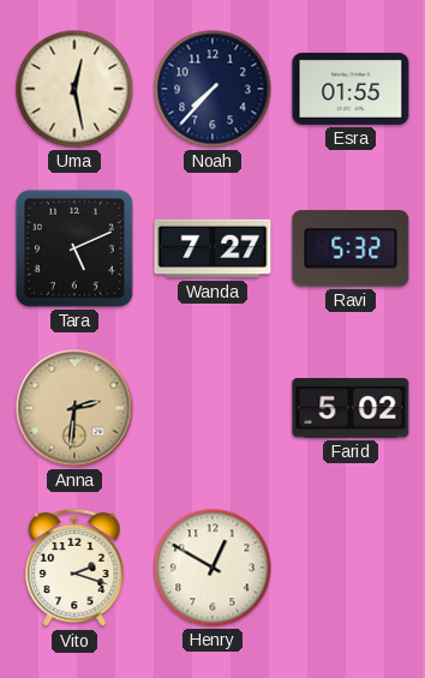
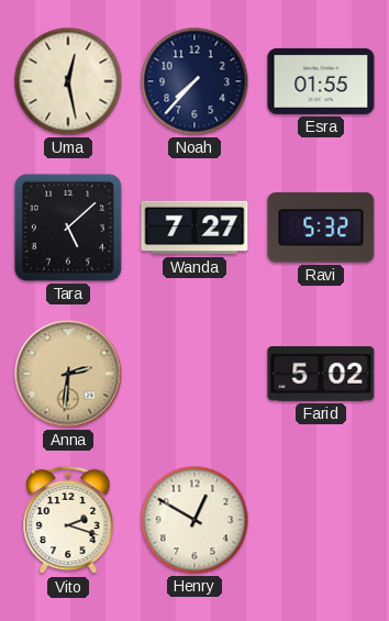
Tara: 5:11 -> 5:08
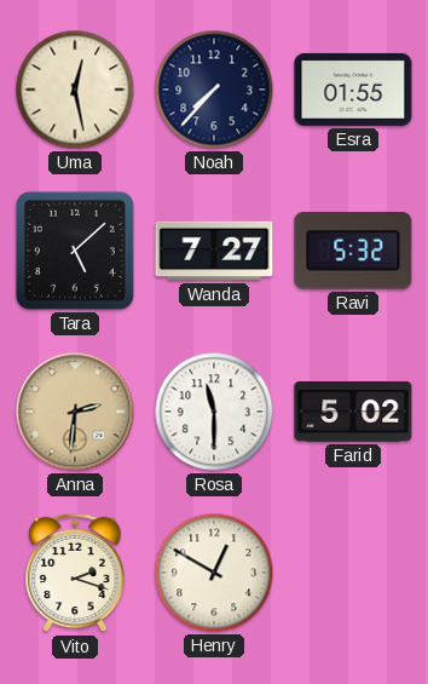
Rosa: none -> 11:30
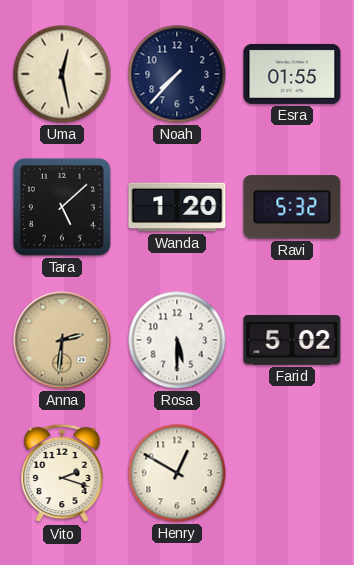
Wanda: 7:27 -> 1:20
Rosa: 11:30 -> 5:30
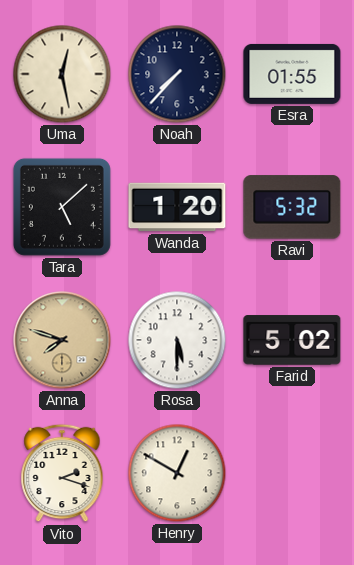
Anna: 2:31 -> 7:48
